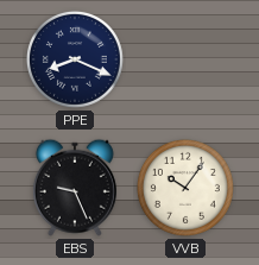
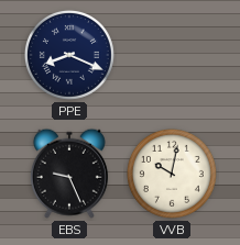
VVB: 10:06 -> 10:02
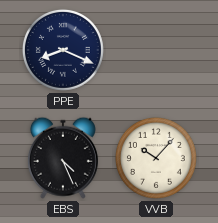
EBS: 9:26 -> 4:26
VVB: 10:02 -> 10:07
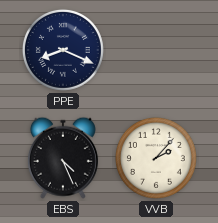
VVB: 10:07 -> 2:07
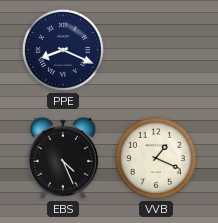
VVB: 2:07 -> 1:19
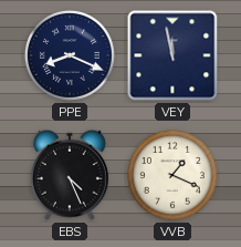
VEY: none -> 11:58
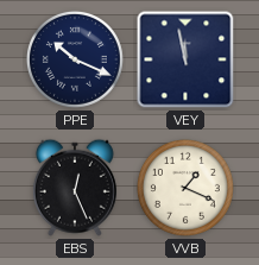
PPE: 8:19 -> 10:19
EBS: 4:26 -> 12:26
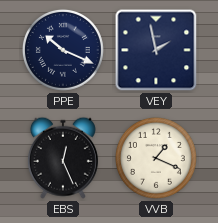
VEY: 11:58 -> 1:58
